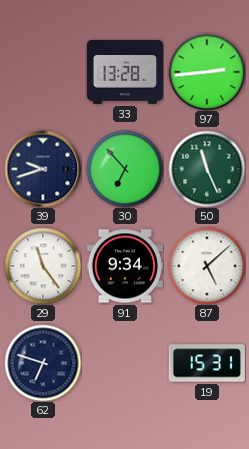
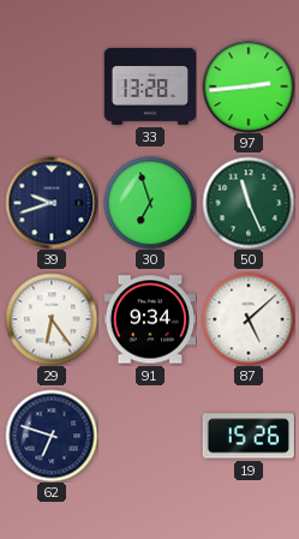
30: 6:53 -> 6:57
29: 11:24 -> 6:24
19: 15:31 -> 15:26
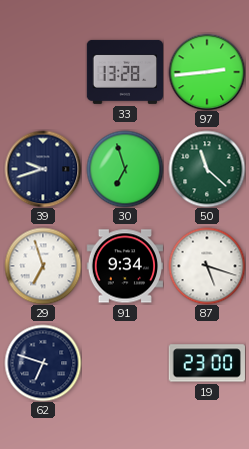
50: 11:26 -> 11:22
29: 6:24 -> 6:57
87: 5:08 -> 5:18
19: 15:26 -> 23:00
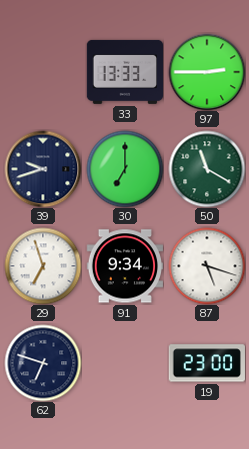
33: 13:28 -> 13:33
97: 2:44 -> 2:45
30: 6:57 -> 7:00
50: 11:22 -> 11:20
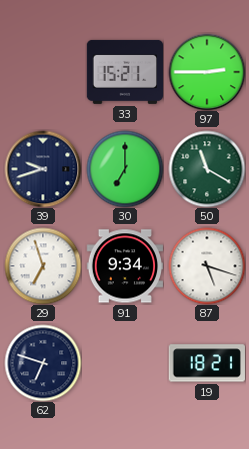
33: 13:33 -> 15:21
19: 23:00 -> 18:21
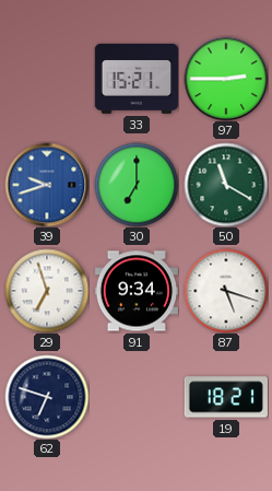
39 dial: navy -> blue
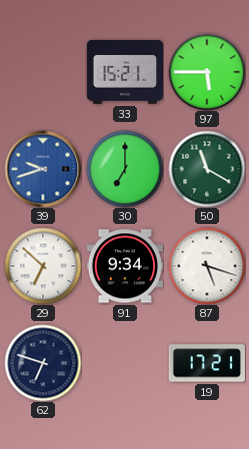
97: 2:45 -> 5:45
29: 6:57 -> 6:52
19: 18:21 -> 17:21
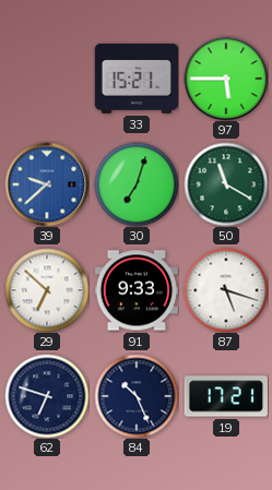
39: 9:42 -> 9:38
30: 7:00 -> 7:03
91: 9:34 -> 9:33
84: none -> 10:26
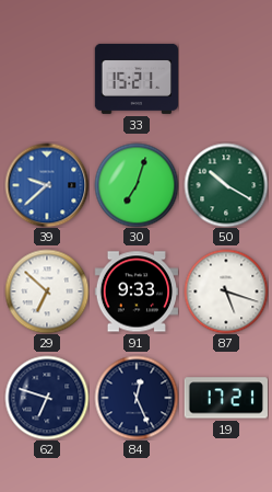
97: 5:45 -> none
50: 11:20 -> 10:20
84: 10:26 -> 12:26
